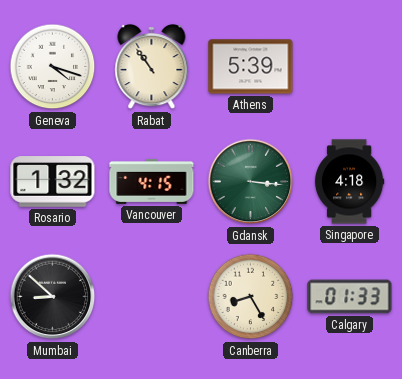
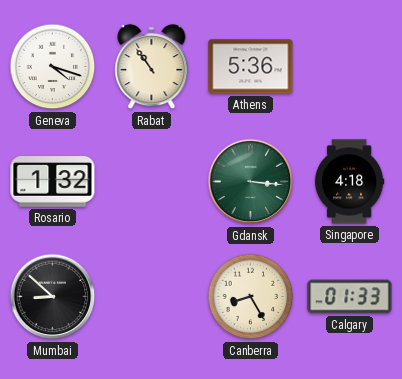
Athens: 5:39 -> 5:36
Vancouver: 4:15 -> none
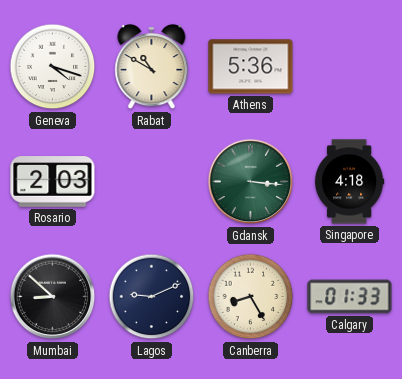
Rabat: 10:54 -> 10:50
Rosario: 1:32 -> 2:03
Lagos: none -> 9:11
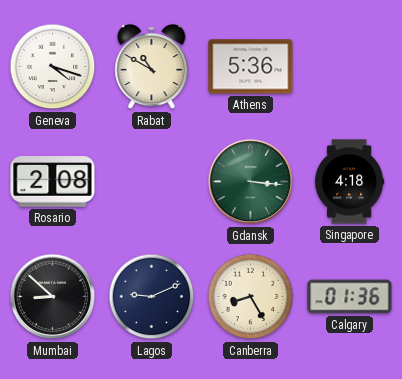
Rosario: 2:03 -> 2:08
Calgary: 01:33 -> 01:36
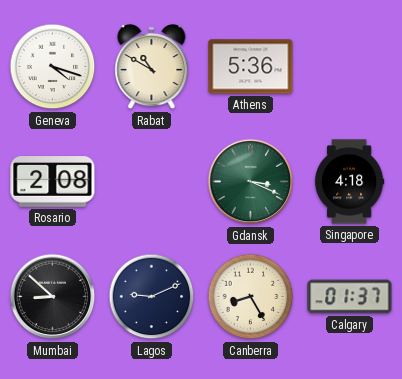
Gdansk: 3:16 -> 3:19
Calgary: 01:36 -> 01:37
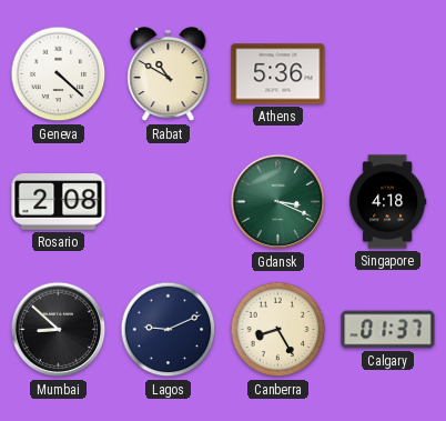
Geneva: 4:18 -> 4:22
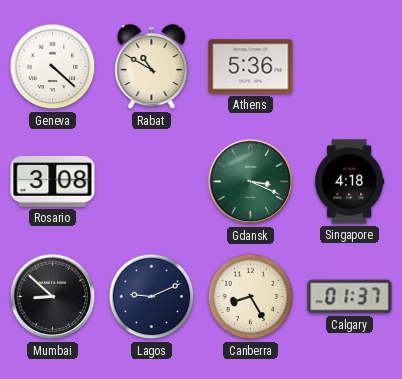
Rosario: 2:08 -> 3:08
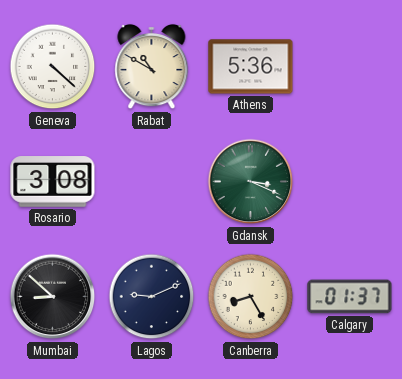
Singapore: 4:18 -> none
